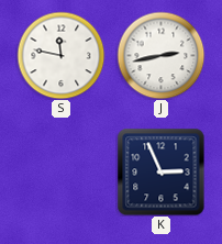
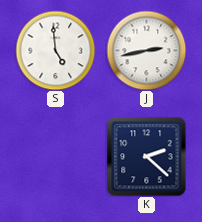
S: 11:47 -> 4:59
K: 2:56 -> 2:22
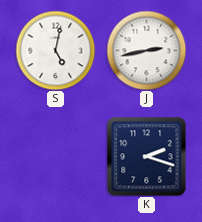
S: 4:59 -> 5:02
K: 2:22 -> 2:18
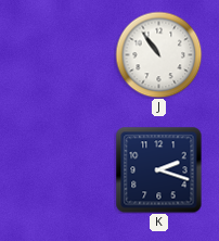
S: 5:02 -> none
J: 2:43 -> 10:54
